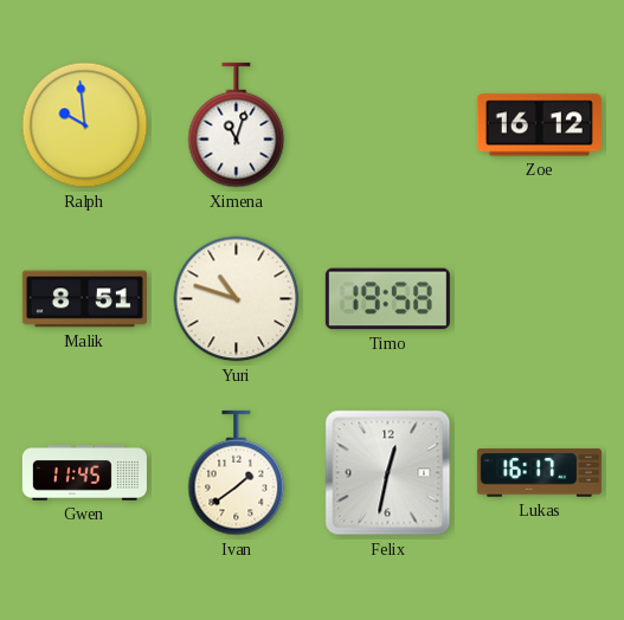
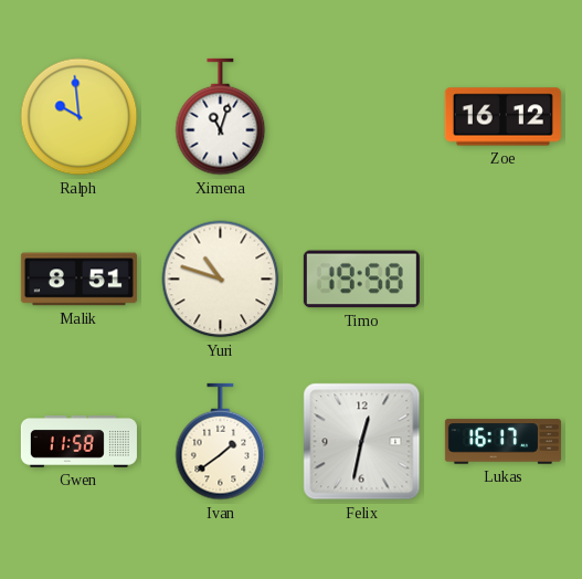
Gwen: 11:45 -> 11:58
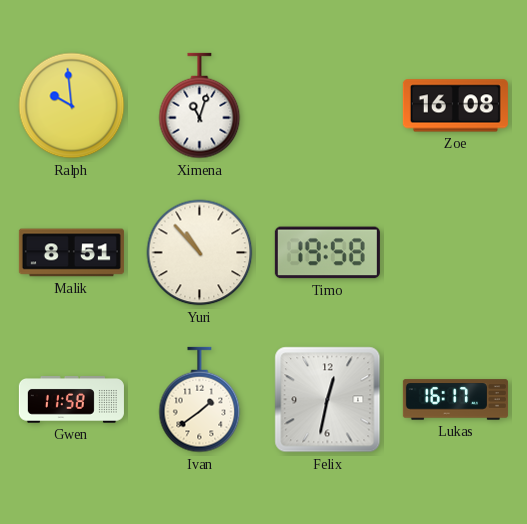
Zoe: 16:12 -> 16:08
Yuri: 10:48 -> 10:53
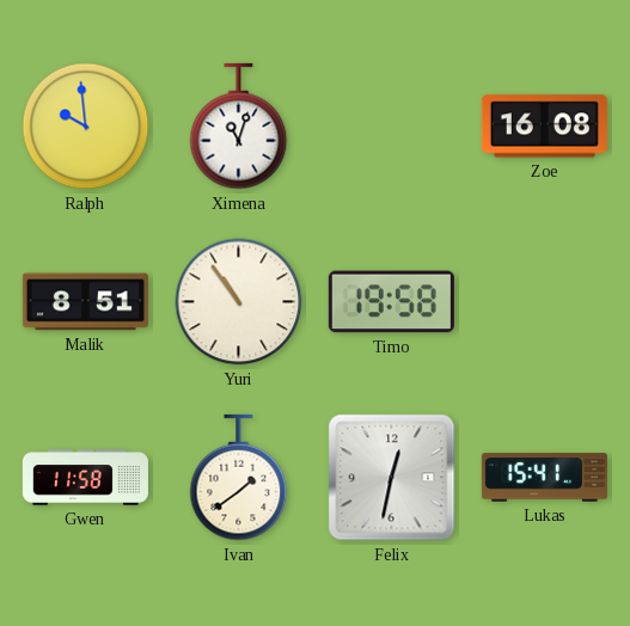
Yuri: 10:53 -> 10:54
Lukas: 16:17 -> 15:41
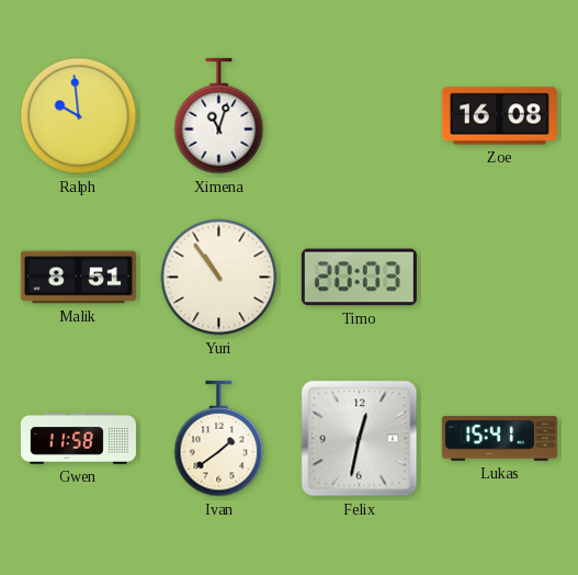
Timo: 19:58 -> 20:03
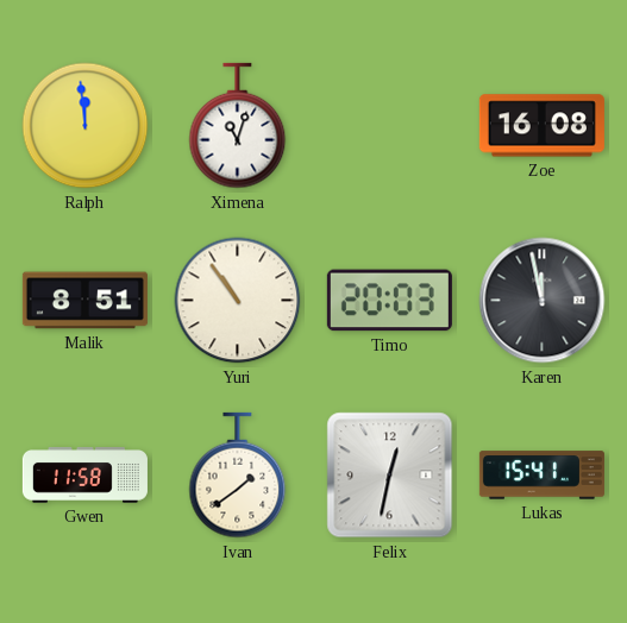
Ralph: 9:59 -> 11:59
Karen: none -> 11:58
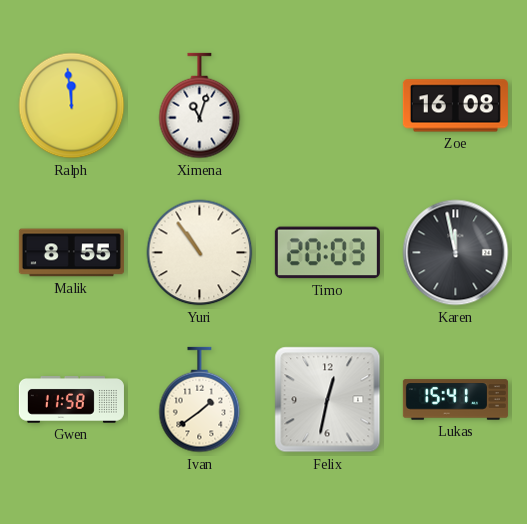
Malik: 8:51 -> 8:55
